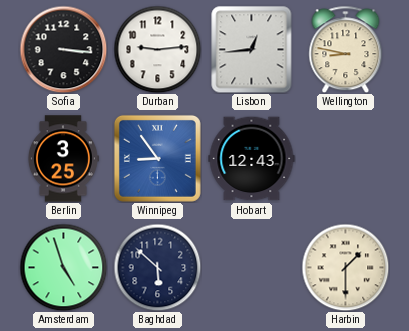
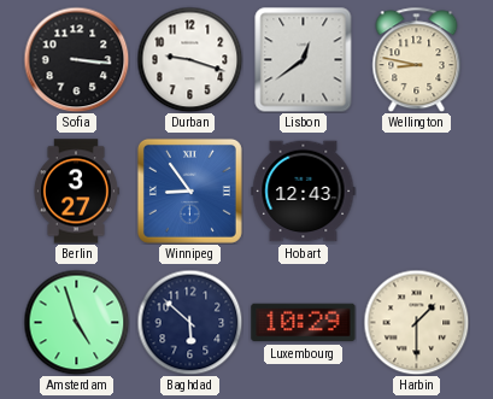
Durban: 9:14 -> 9:18
Lisbon: 12:44 -> 12:39
Berlin: 3:25 -> 3:27
Luxembourg: none -> 10:29
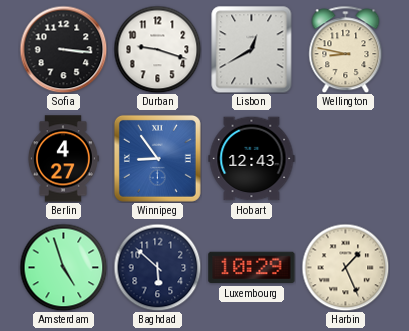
Lisbon: 12:39 -> 12:40
Berlin: 3:27 -> 4:27
Harbin: 1:30 -> 1:26
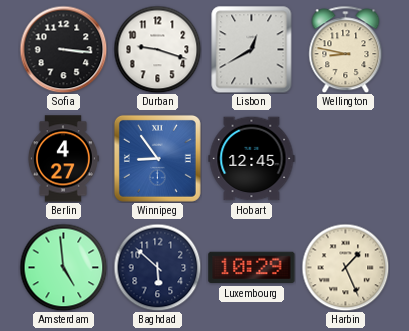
Hobart: 12:43 -> 12:45
Amsterdam: 4:57 -> 4:59
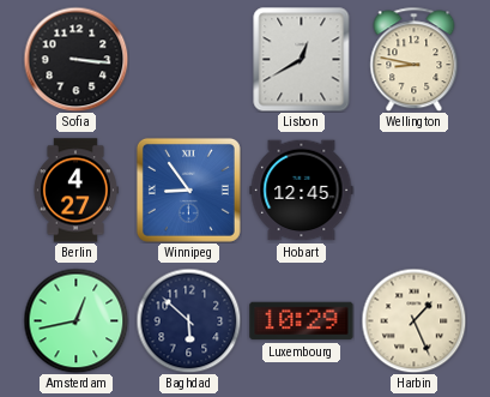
Durban: 9:18 -> none
Amsterdam: 4:59 -> 12:43
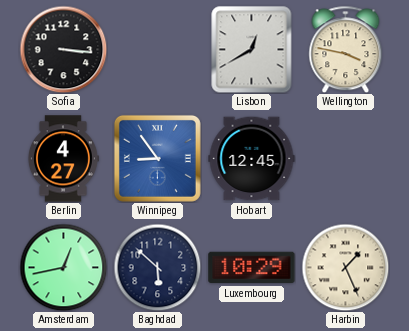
Wellington: 8:47 -> 3:47
